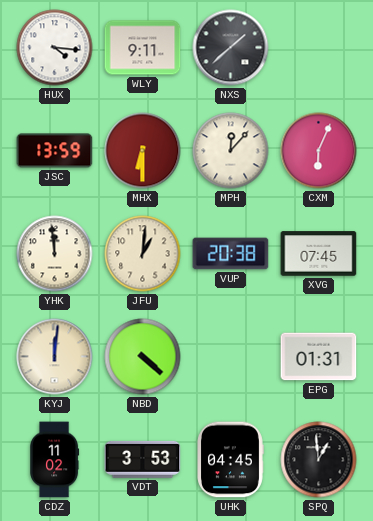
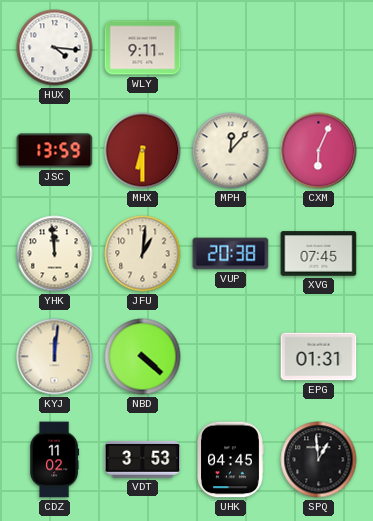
NXS: 1:38 -> none
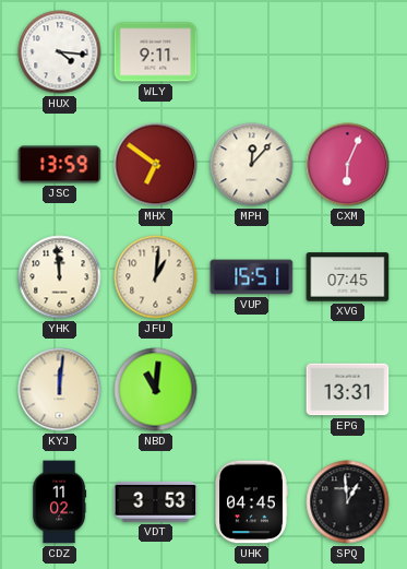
MHX: 6:30 -> 6:51
VUP: 20:38 -> 15:51
NBD: 4:22 -> 11:01
EPG: 01:31 -> 13:31
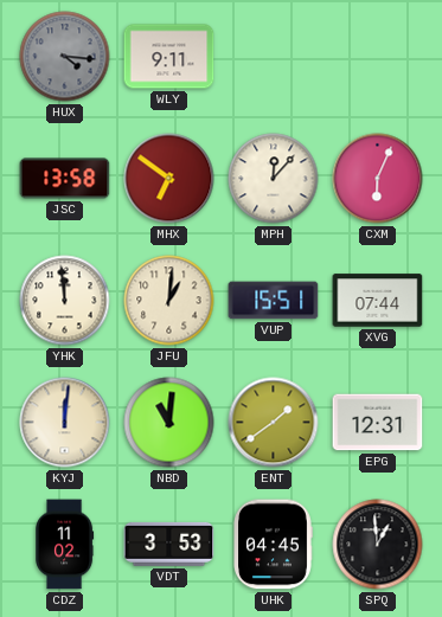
HUX dial: white -> grey
JSC: 13:59 -> 13:58
XVG: 07:45 -> 07:44
ENT: none -> 1:39
EPG: 13:31 -> 12:31
